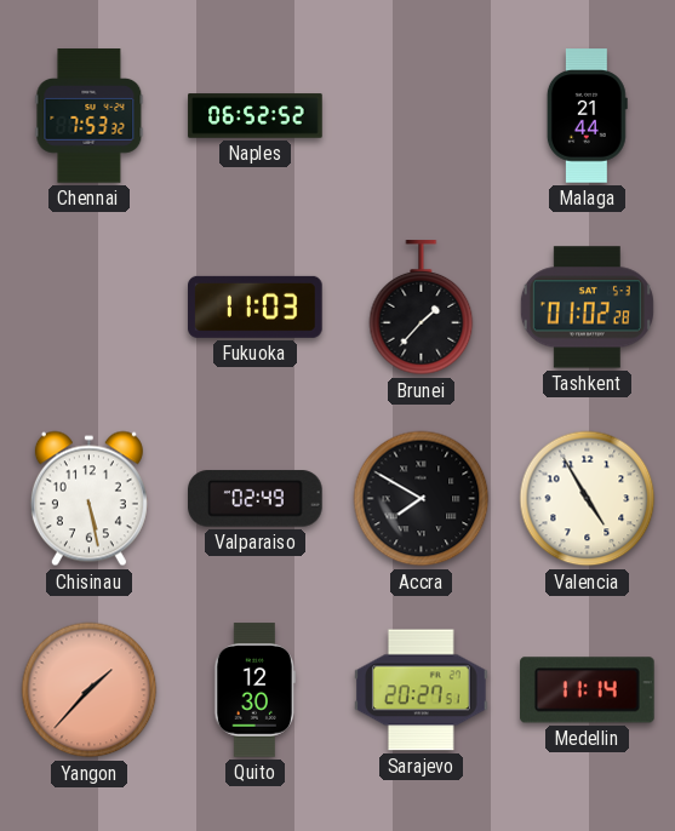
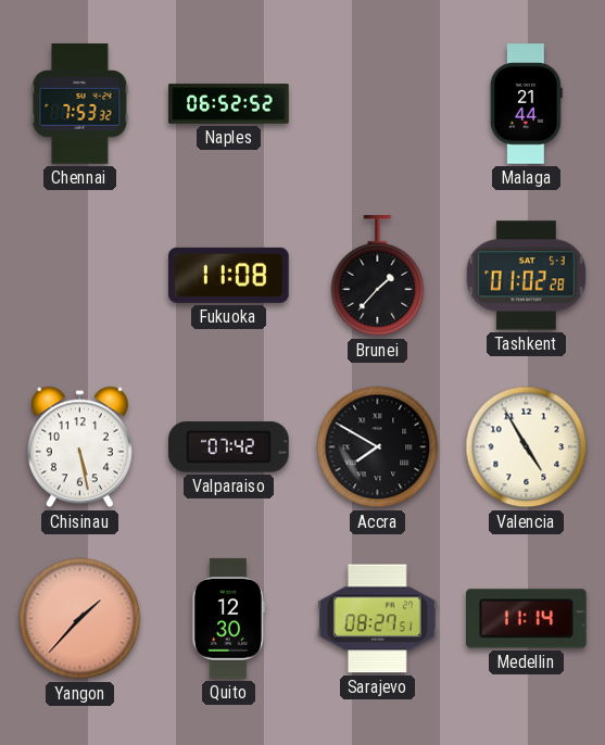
Fukuoka: 11:03 -> 11:08
Valparaiso: 02:49 -> 07:42
Sarajevo: 20:27 -> 08:27
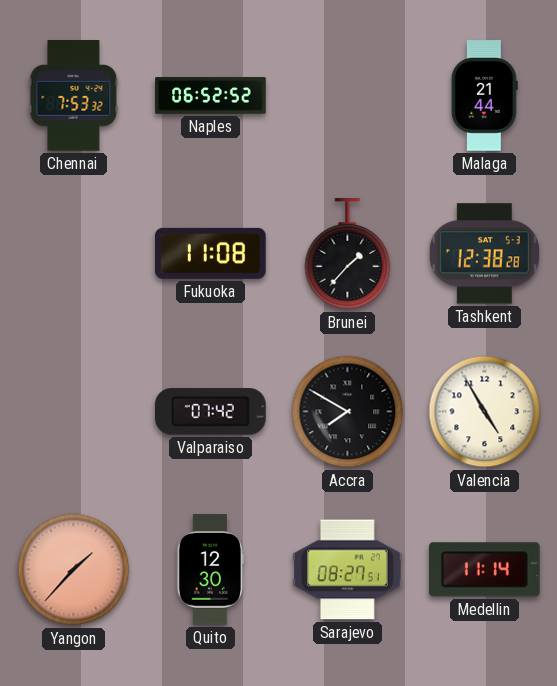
Tashkent: 01:02 -> 12:38
Chisinau: 5:28 -> none
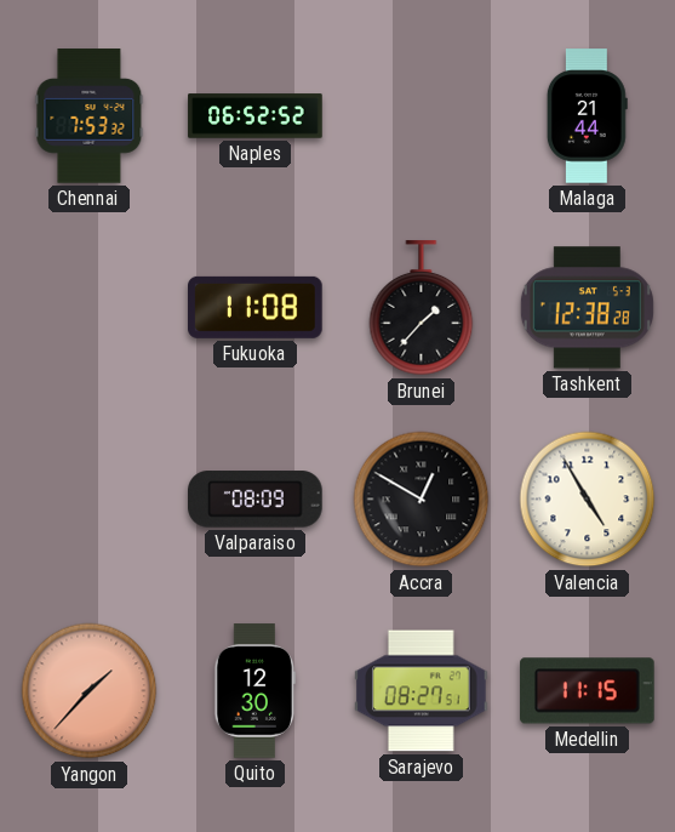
Valparaiso: 07:42 -> 08:09
Accra: 7:50 -> 12:50
Medellin: 11:14 -> 11:15
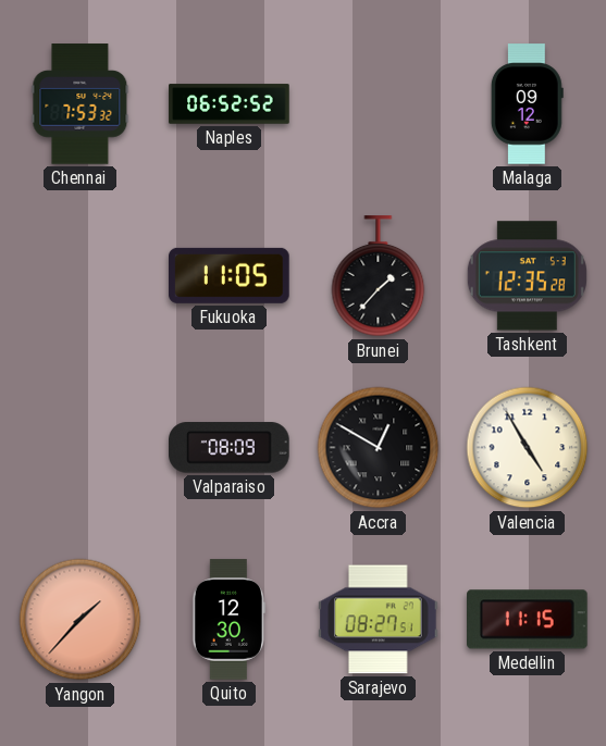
Malaga: 21:44 -> 09:12
Fukuoka: 11:08 -> 11:05
Tashkent: 12:38 -> 12:35
